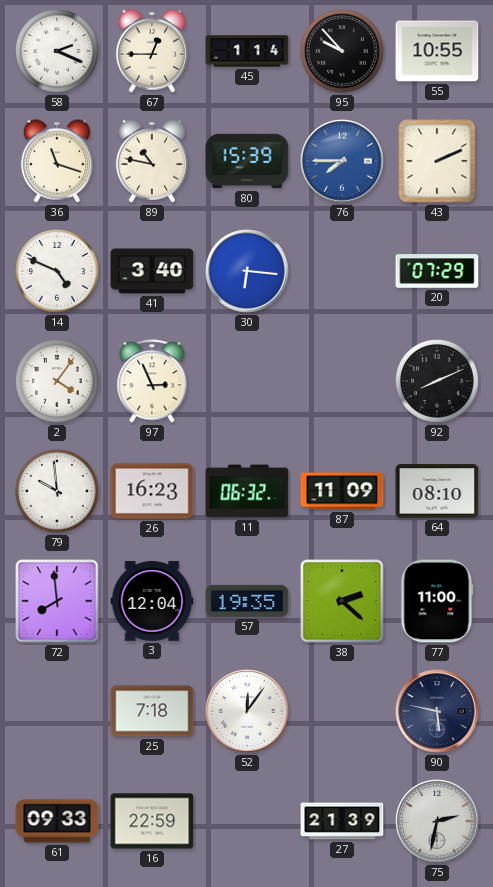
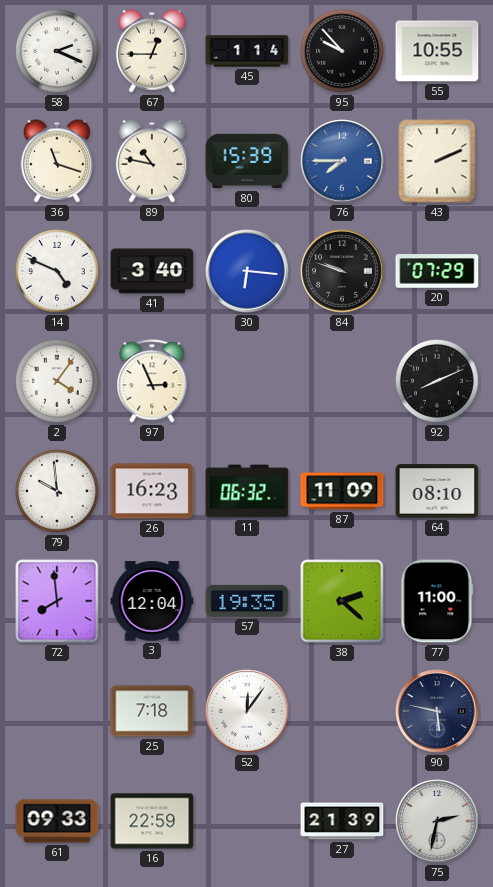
84: none -> 9:48
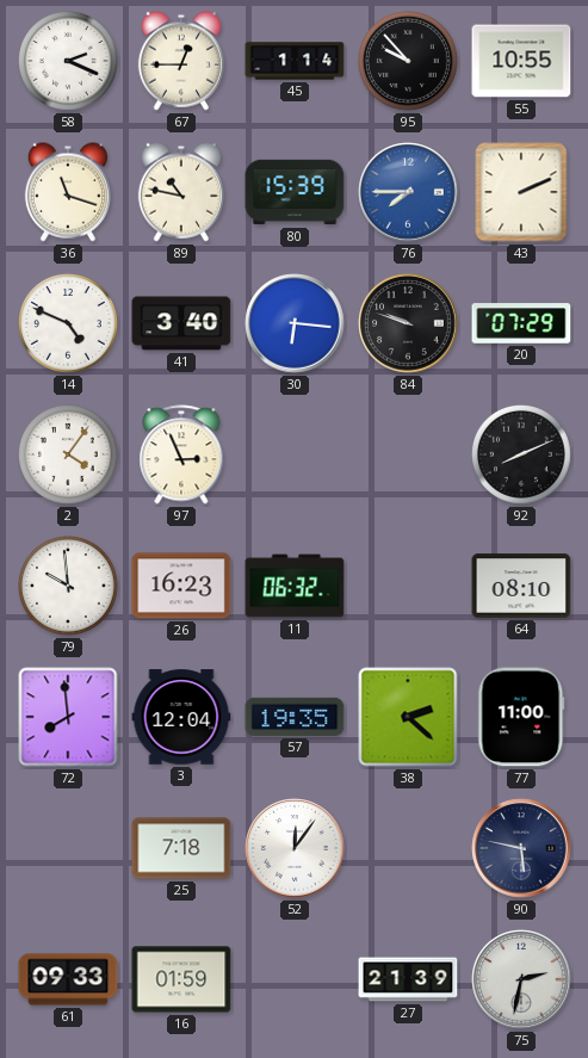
87: 11:09 -> none
16: 22:59 -> 01:59
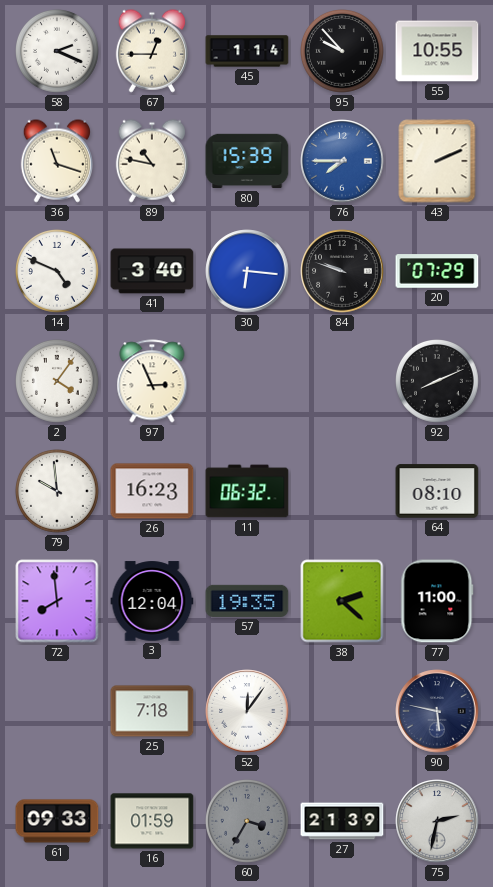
60: none -> 3:35
